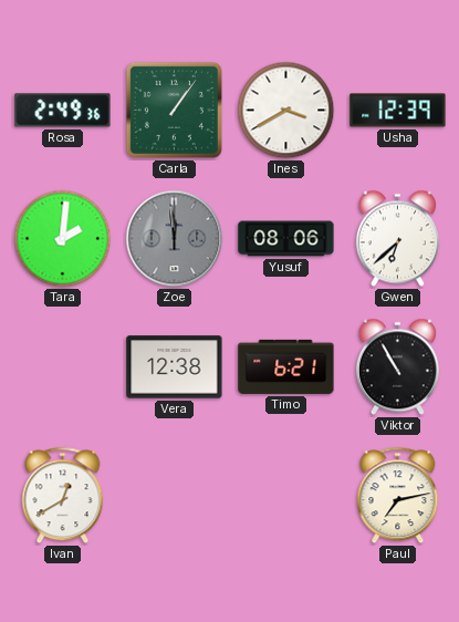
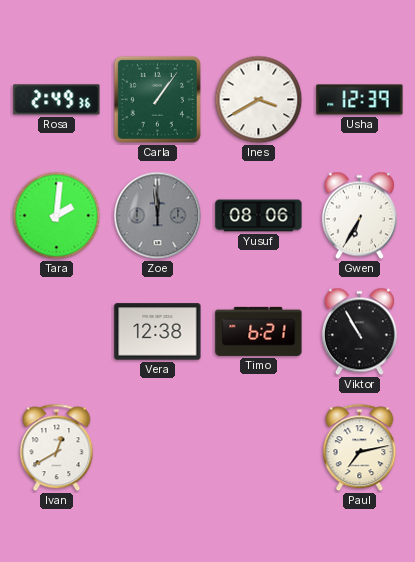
Gwen: 6:38 -> 6:35
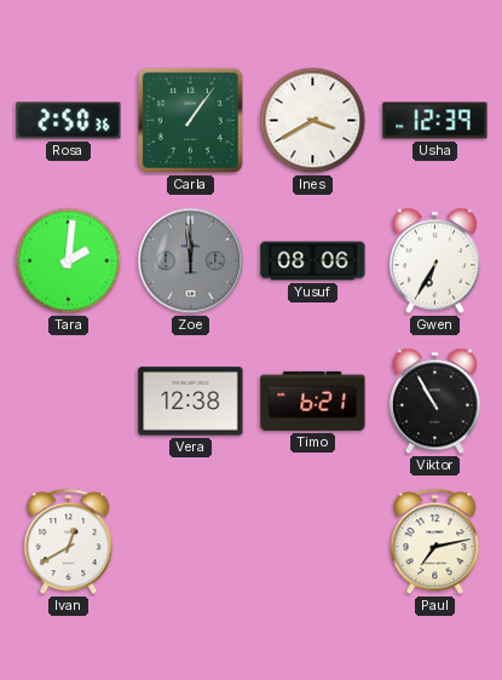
Rosa: 2:49 -> 2:50
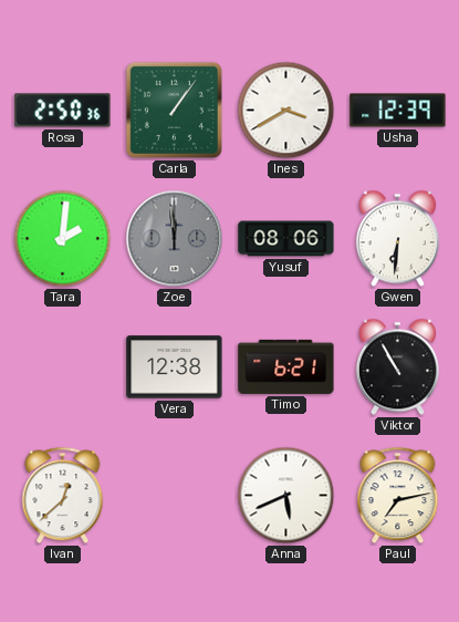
Gwen: 6:35 -> 6:31
Ivan: 12:40 -> 12:38
Anna: none -> 5:41
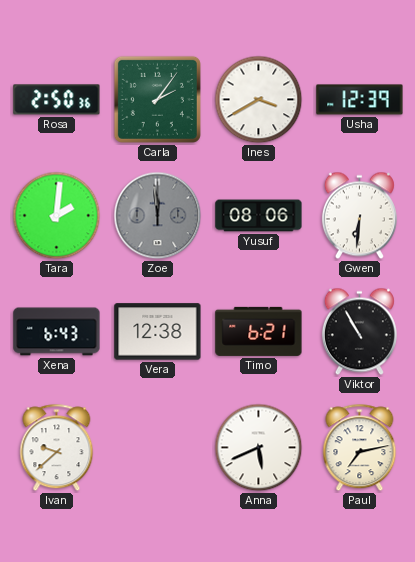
Carla: 1:06 -> 2:06
Xena: none -> 6:43
Ivan: 12:38 -> 9:38
